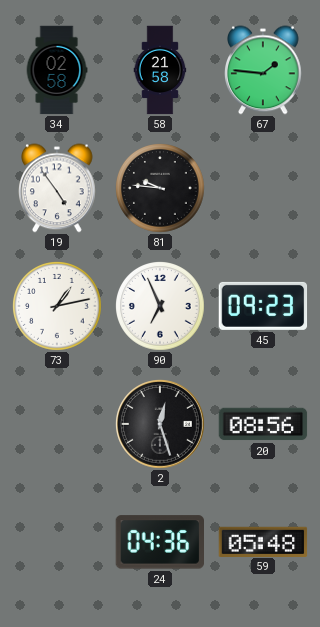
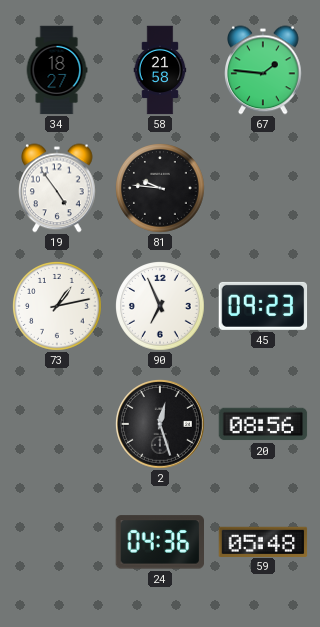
34: 02:58 -> 18:27
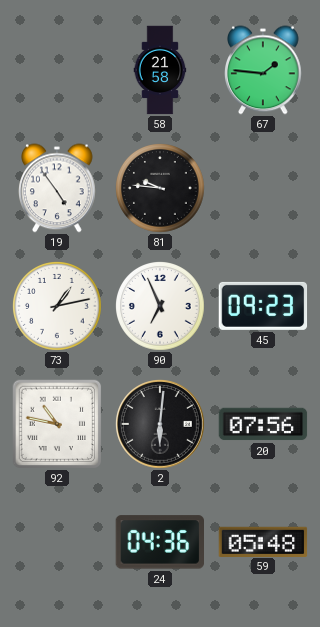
34: 18:27 -> none
92: none -> 10:47
2: 12:27 -> 6:01
20: 08:56 -> 07:56
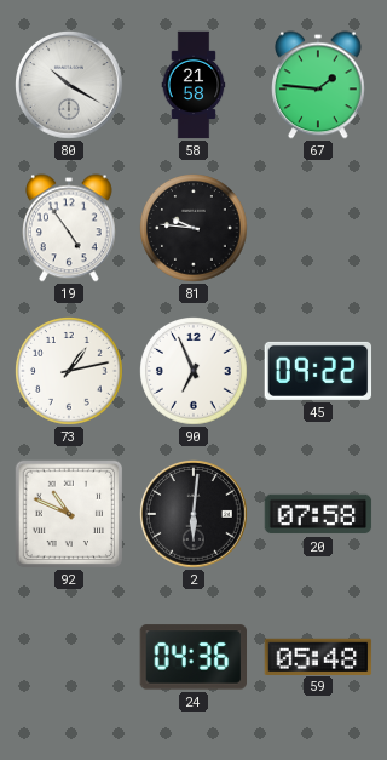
80: none -> 10:20
45: 09:23 -> 09:22
92: 10:47 -> 10:49
20: 07:56 -> 07:58
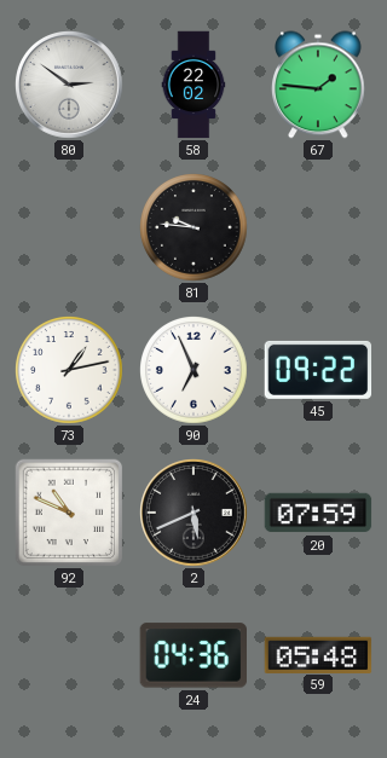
80: 10:20 -> 2:51
58: 21:58 -> 22:02
19: 4:54 -> none
2: 6:01 -> 5:41
20: 07:58 -> 07:59
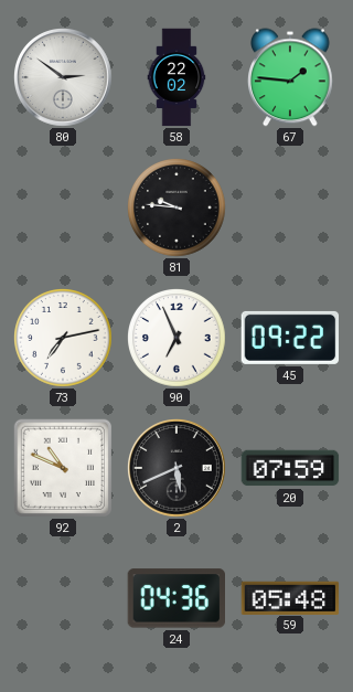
73: 1:13 -> 7:13
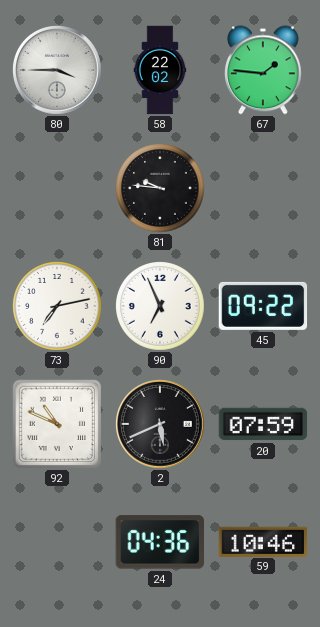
80: 2:51 -> 3:45
59: 05:48 -> 10:46
